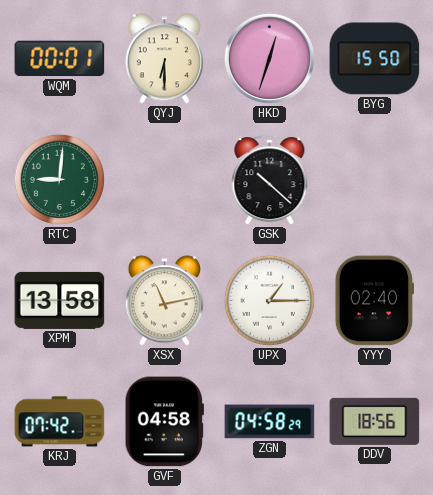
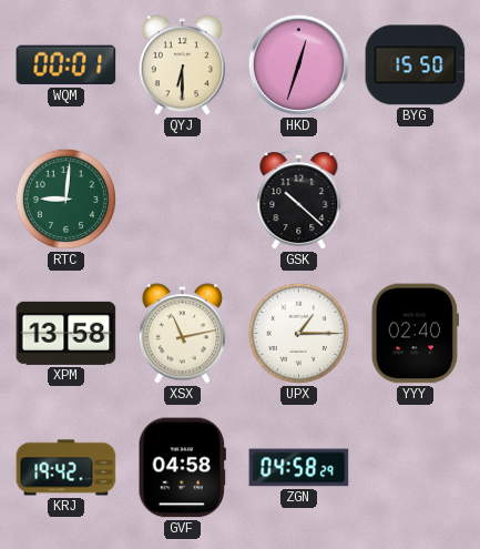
KRJ: 07:42 -> 19:42
DDV: 18:56 -> none
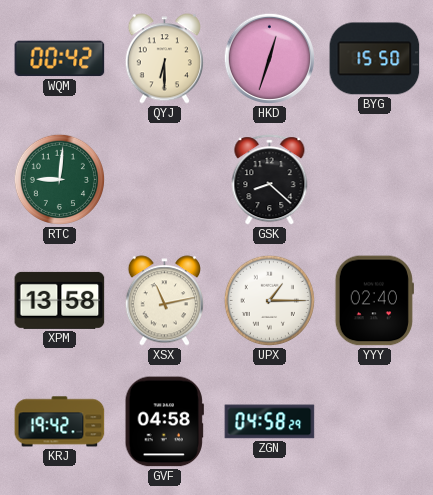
WQM: 00:01 -> 00:42
GSK: 10:22 -> 8:22
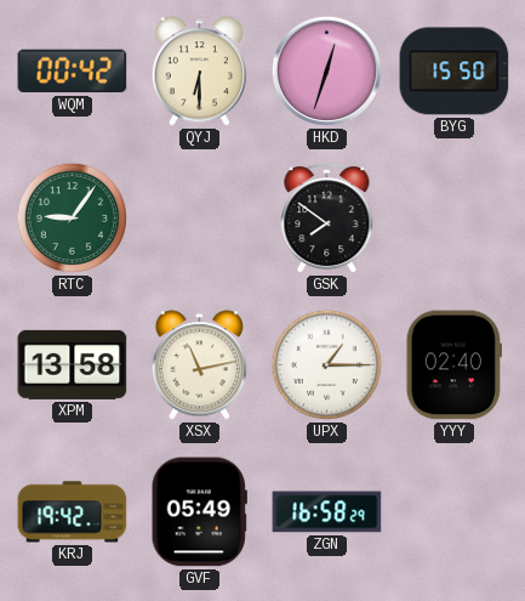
RTC: 9:01 -> 9:06
GSK: 8:22 -> 7:51
GVF: 04:58 -> 05:49
ZGN: 04:58 -> 16:58
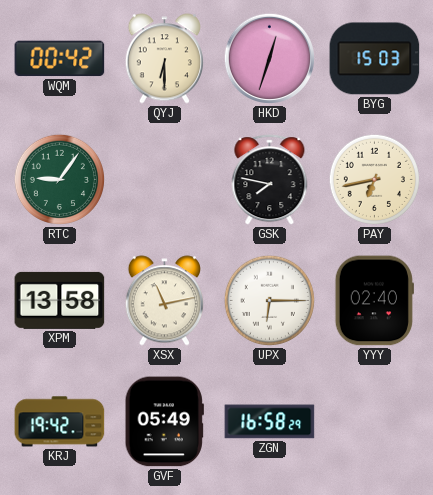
BYG: 15:50 -> 15:03
GSK: 7:51 -> 7:47
PAY: none -> 6:43
UPX: 1:15 -> 6:15
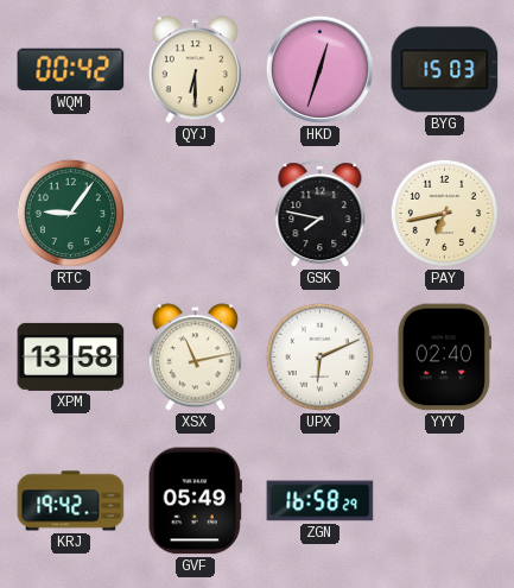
UPX: 6:15 -> 6:11
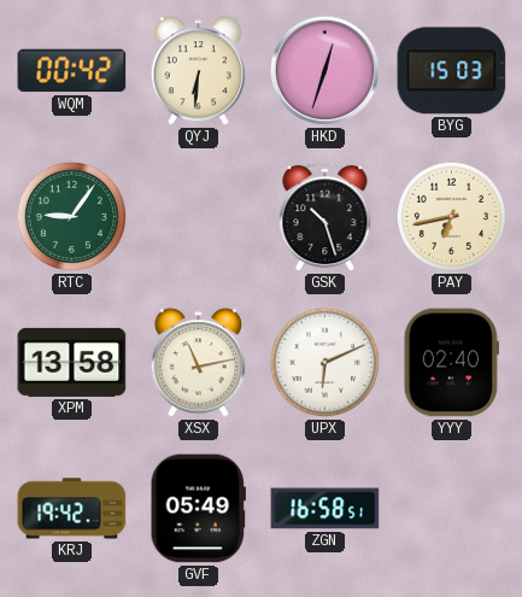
QYJ: 6:30 -> 6:31
GSK: 7:47 -> 10:27
ZGN: 16:58:29 -> 16:58:51
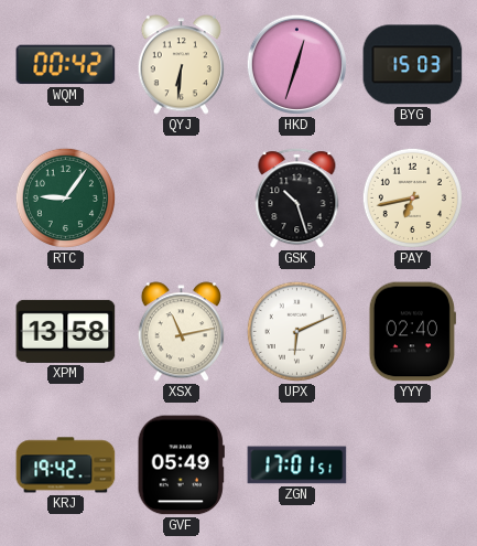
ZGN: 16:58 -> 17:01
